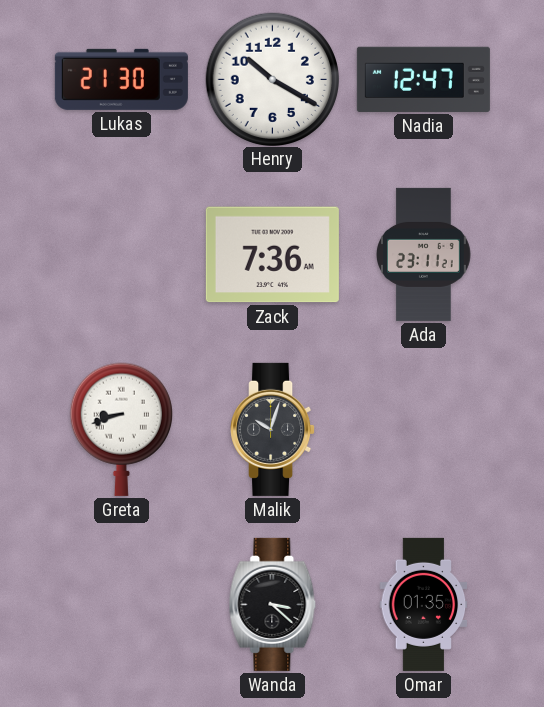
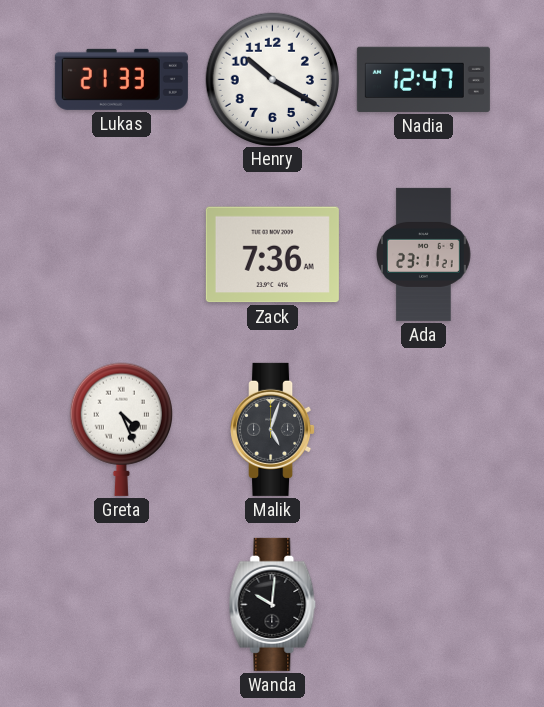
Lukas: 21:30 -> 21:33
Greta: 8:42 -> 4:26
Malik: 10:03 -> 5:03
Wanda: 3:22 -> 10:01
Omar: 01:35 -> none
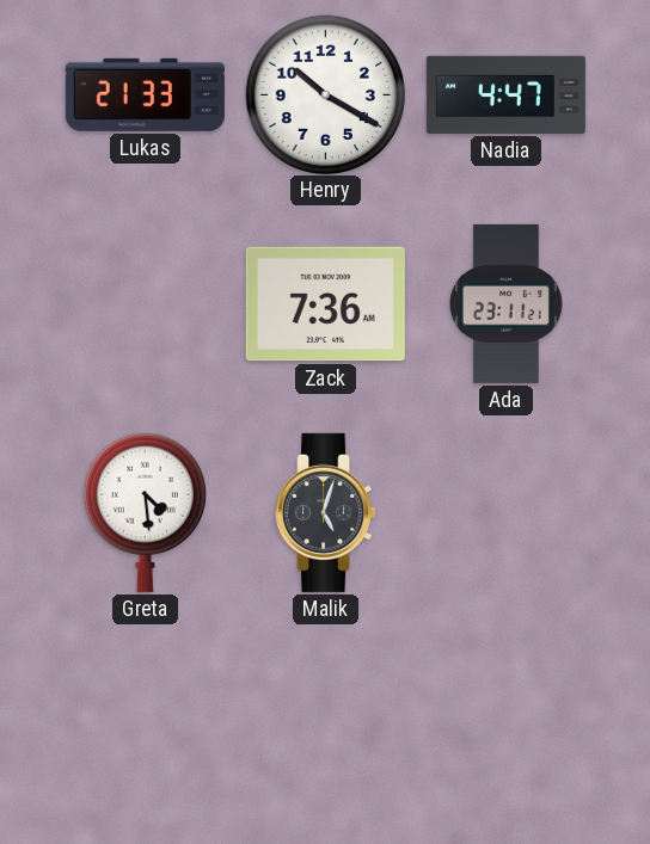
Nadia: 12:47 -> 4:47
Greta: 4:26 -> 4:29
Wanda: 10:01 -> none
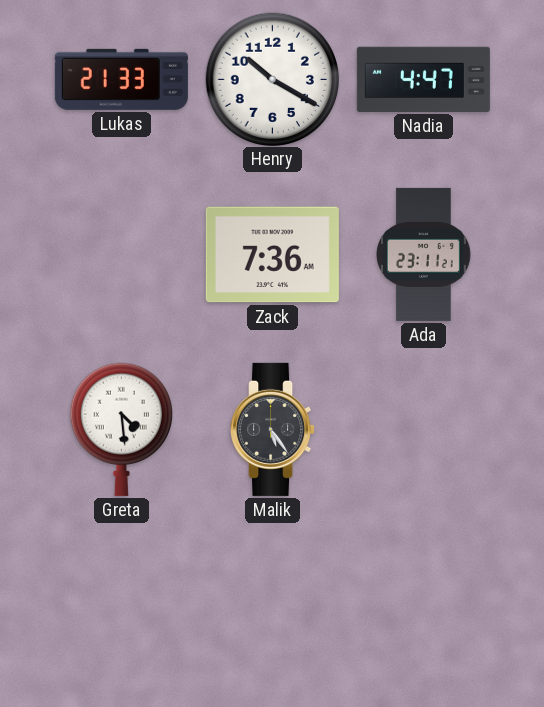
Malik: 5:03 -> 5:24
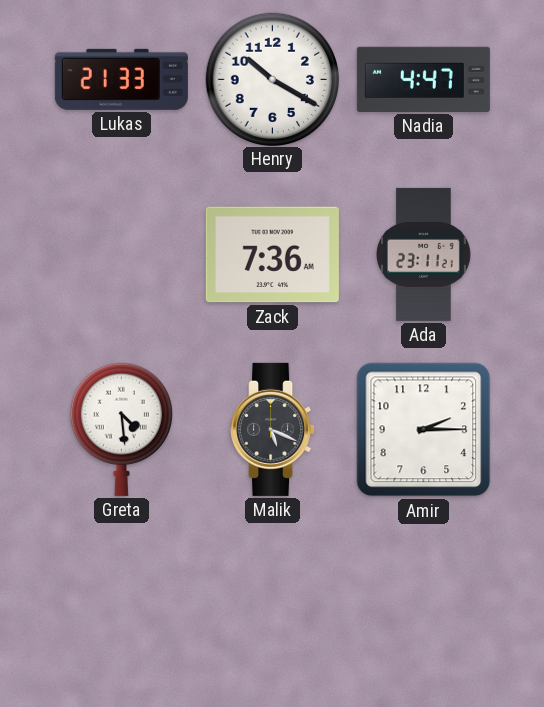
Malik: 5:24 -> 5:19
Amir: none -> 2:15
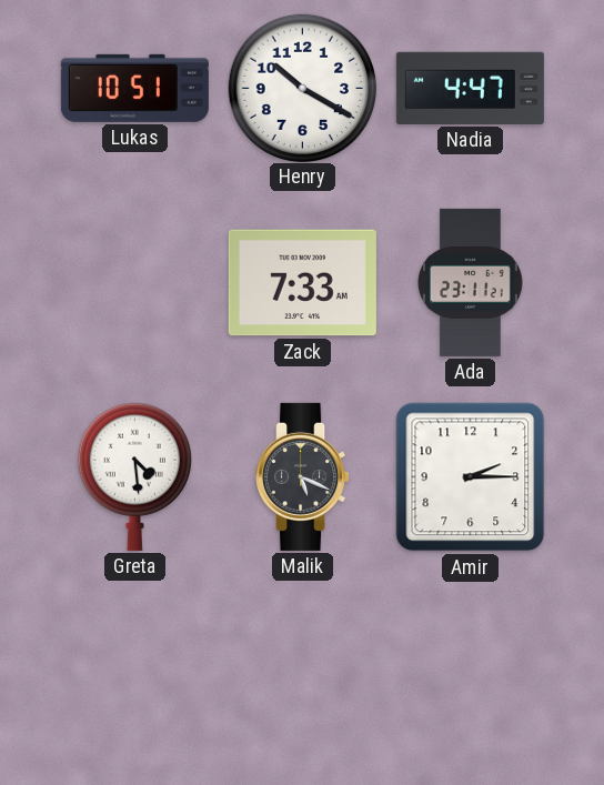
Lukas: 21:33 -> 10:51
Zack: 7:36 -> 7:33
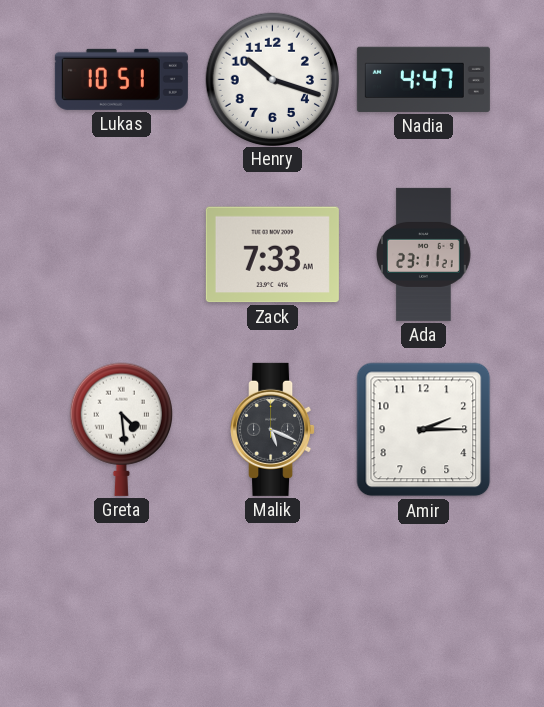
Henry: 10:20 -> 10:18
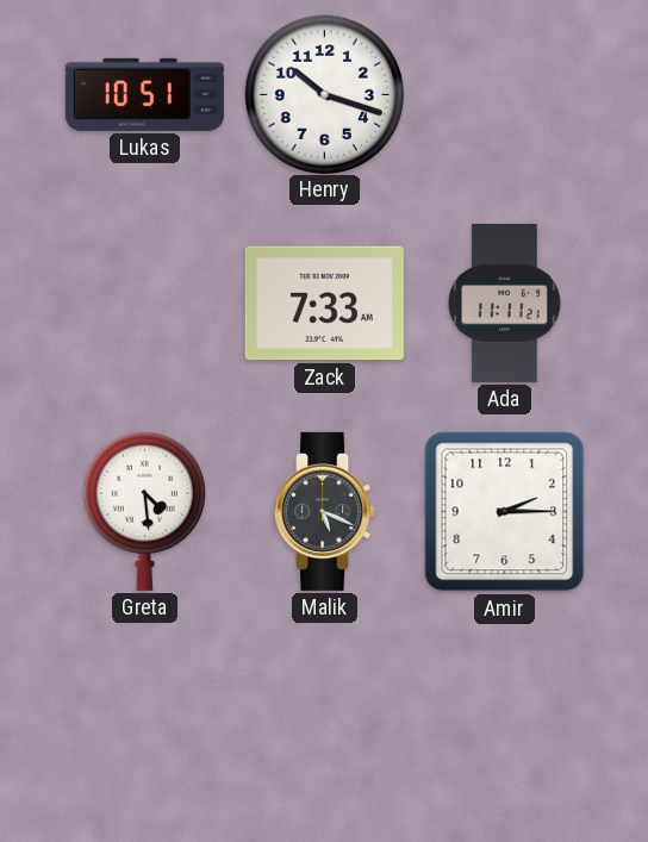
Nadia: 4:47 -> none
Ada: 23:11 -> 11:11
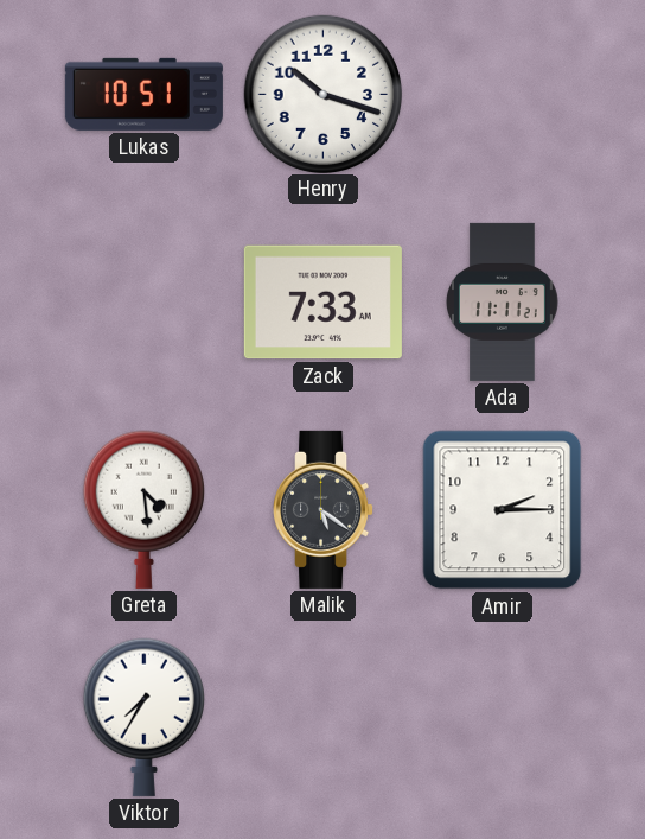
Malik: 5:19 -> 5:21
Viktor: none -> 7:35
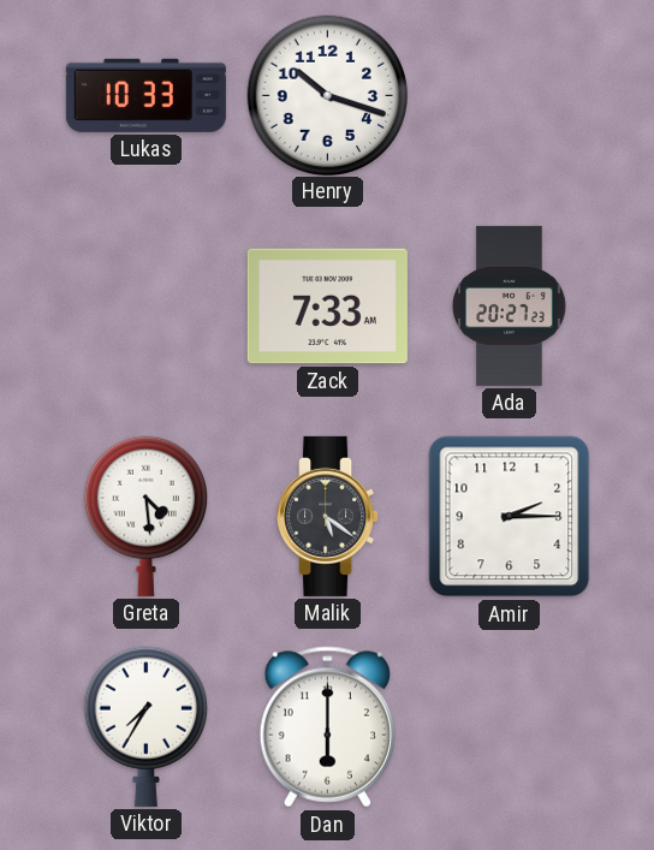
Lukas: 10:51 -> 10:33
Ada: 11:11 -> 20:27
Dan: none -> 6:00
